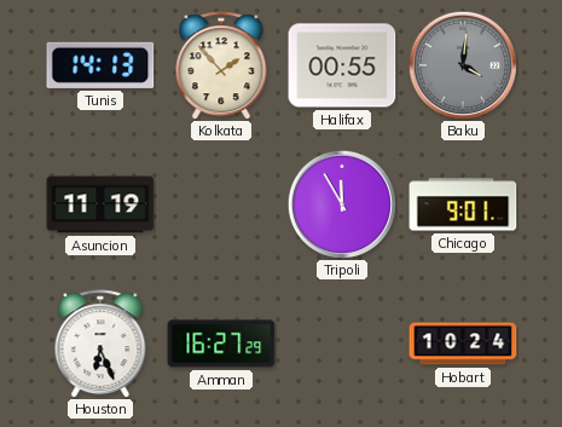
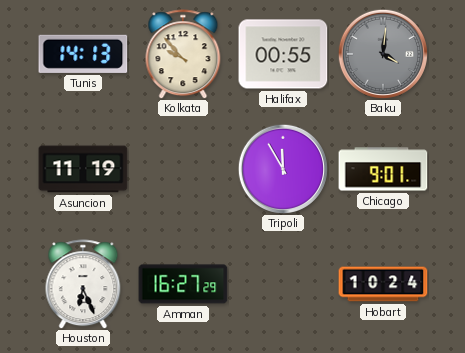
Kolkata: 1:53 -> 9:53
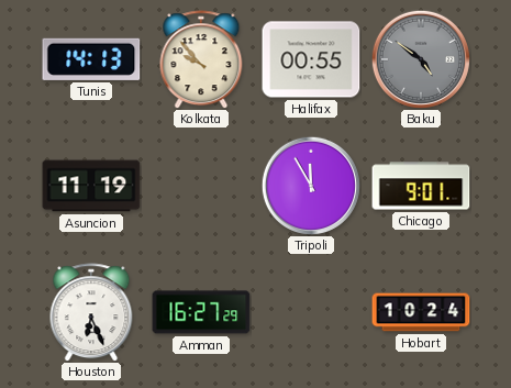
Baku: 4:01 -> 4:51
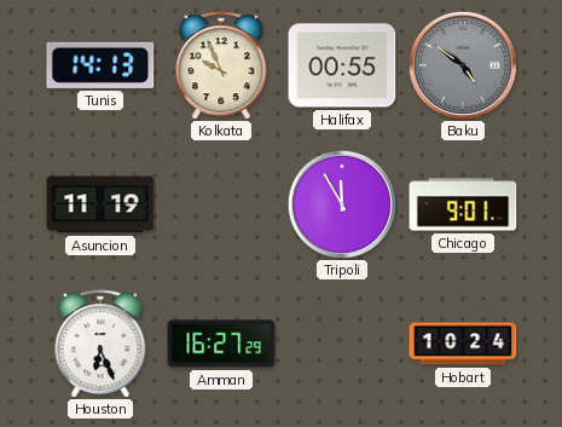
Kolkata: 9:53 -> 9:56
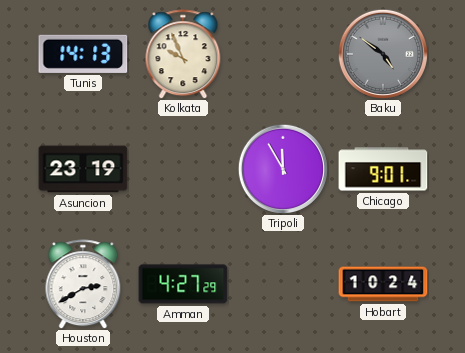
Halifax: 00:55 -> none
Asuncion: 11:19 -> 23:19
Houston: 6:26 -> 2:40
Amman: 16:27 -> 4:27
